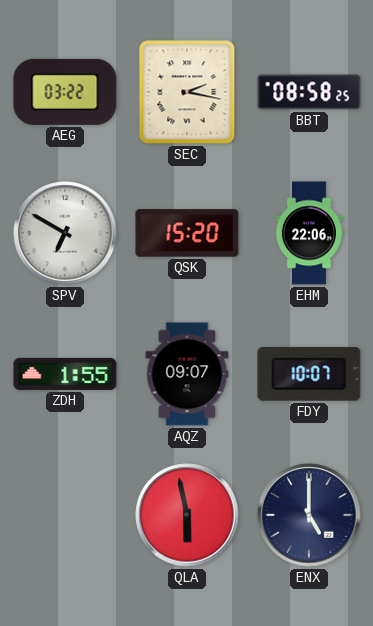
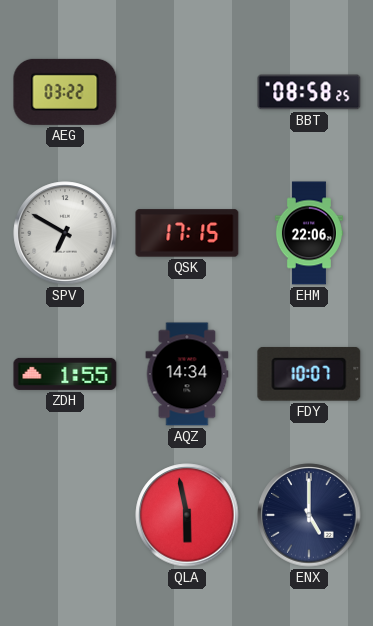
SEC: 2:17 -> none
QSK: 15:20 -> 17:15
AQZ: 09:07 -> 14:34
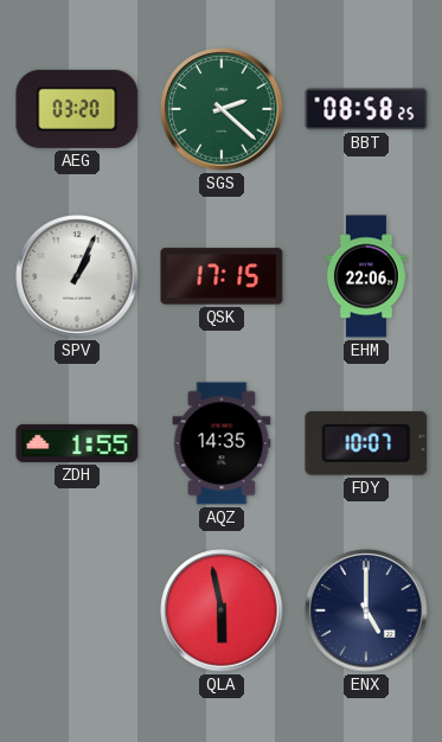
AEG: 03:22 -> 03:20
SGS: none -> 2:22
SPV: 6:50 -> 1:04
AQZ: 14:34 -> 14:35
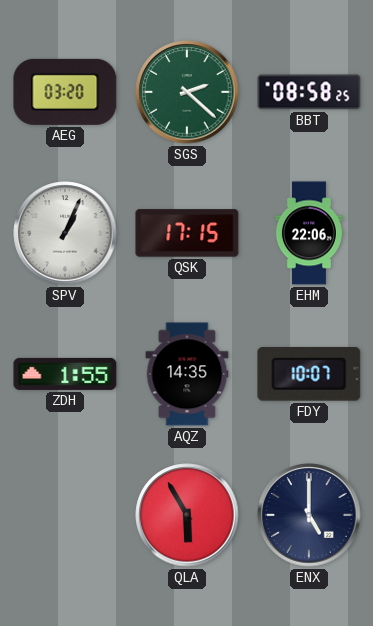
QLA: 5:58 -> 5:55
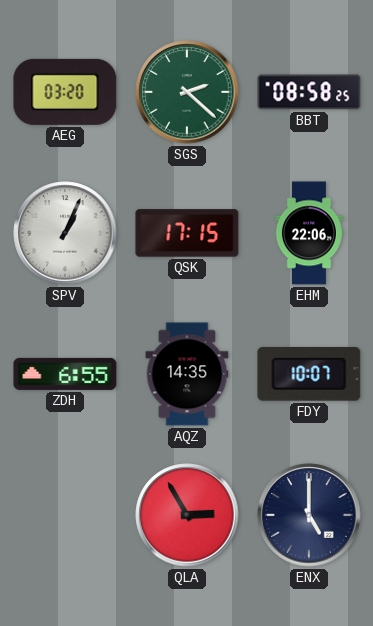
ZDH: 1:55 -> 6:55
QLA: 5:55 -> 2:55
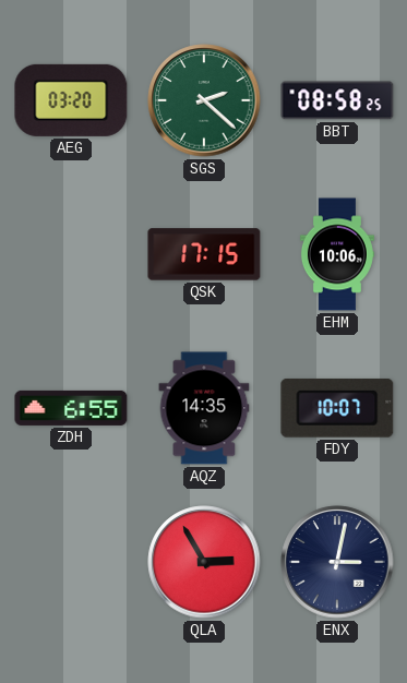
SPV: 1:04 -> none
EHM: 22:06 -> 10:06
ENX: 5:00 -> 3:02
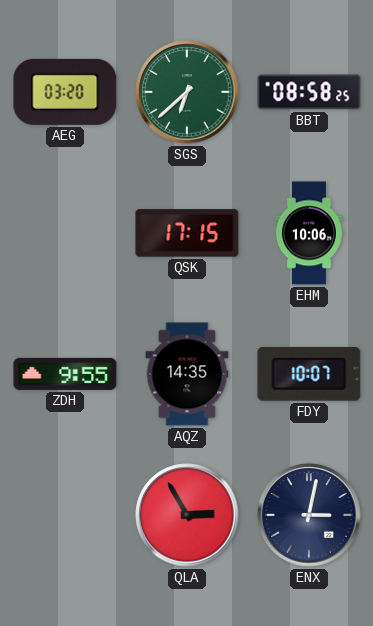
SGS: 2:22 -> 6:38
ZDH: 6:55 -> 9:55
